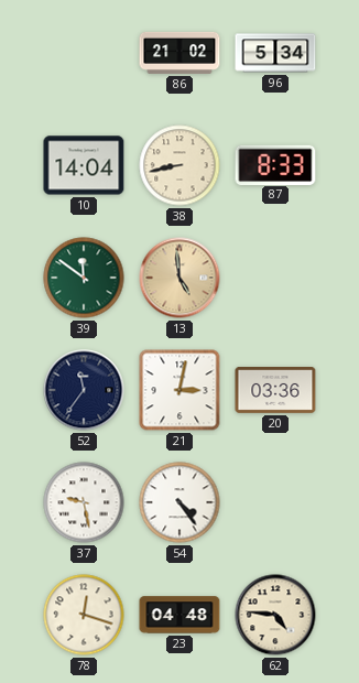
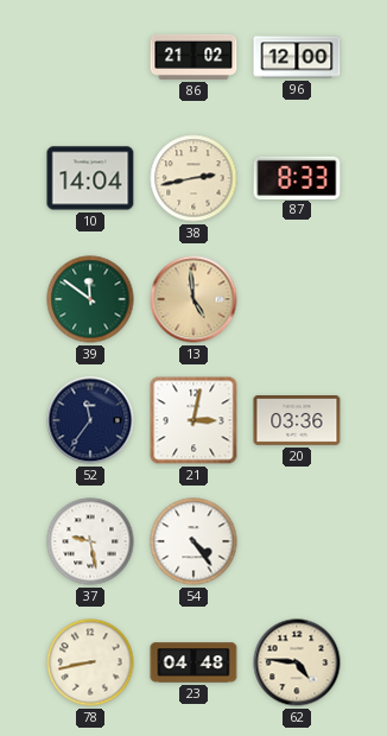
96: 5:34 -> 12:00
38: 8:43 -> 2:43
78: 12:18 -> 8:43
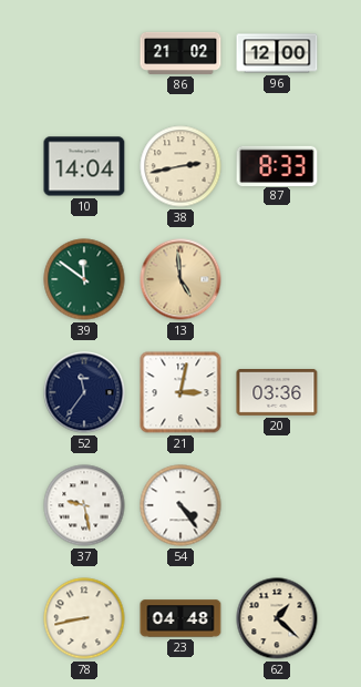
62: 4:46 -> 1:22
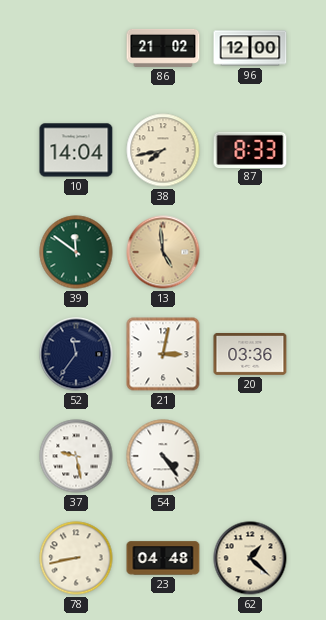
38: 2:43 -> 7:43
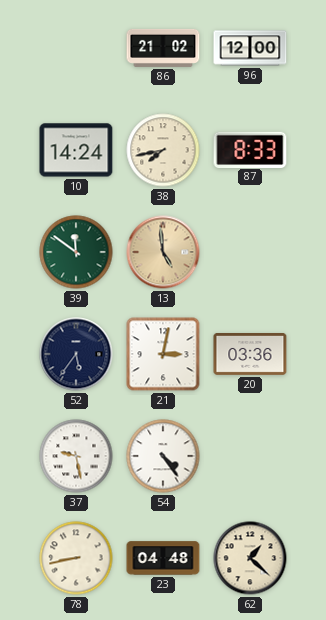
10: 14:04 -> 14:24
52: 11:36 -> 5:36
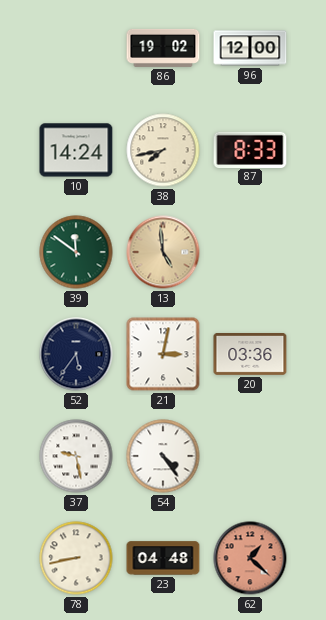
86: 21:02 -> 19:02
62 dial: cream -> salmon
